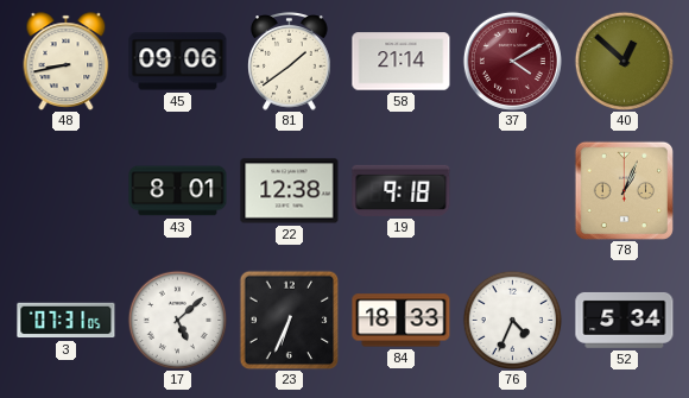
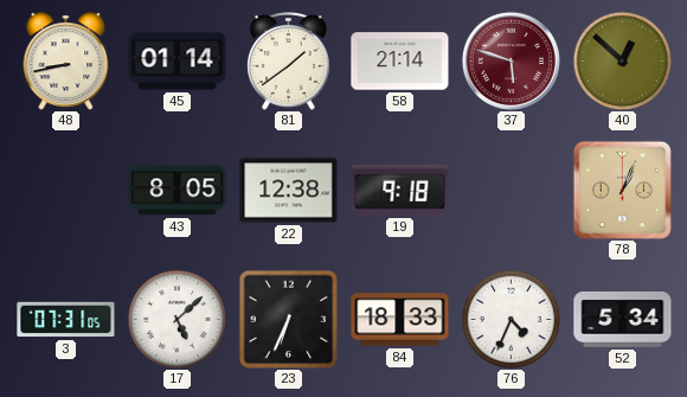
45: 09:06 -> 01:14
37: 4:10 -> 5:48
43: 8:01 -> 8:05
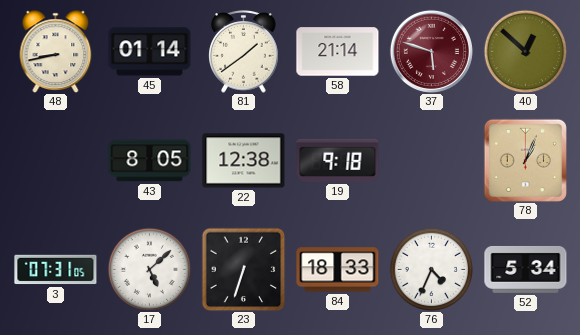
23: 6:34 -> 6:33
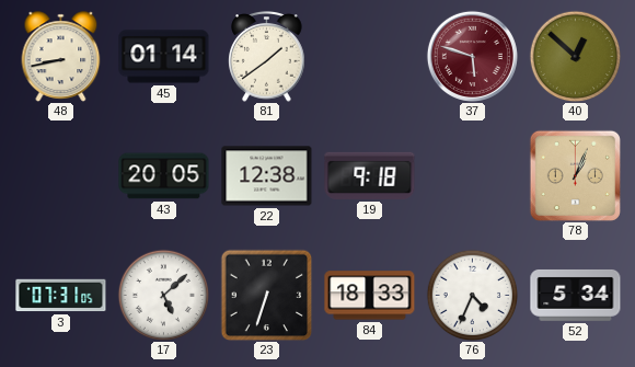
58: 21:14 -> none
43: 8:05 -> 20:05
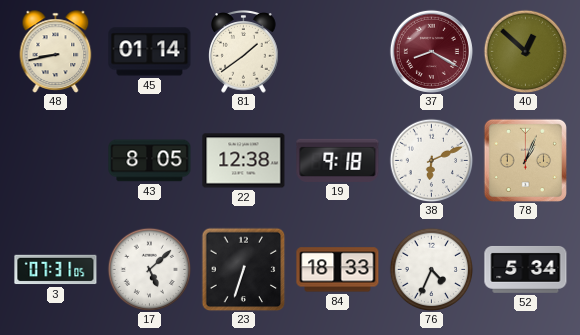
37: 5:48 -> 8:20
43: 20:05 -> 8:05
38: none -> 6:11
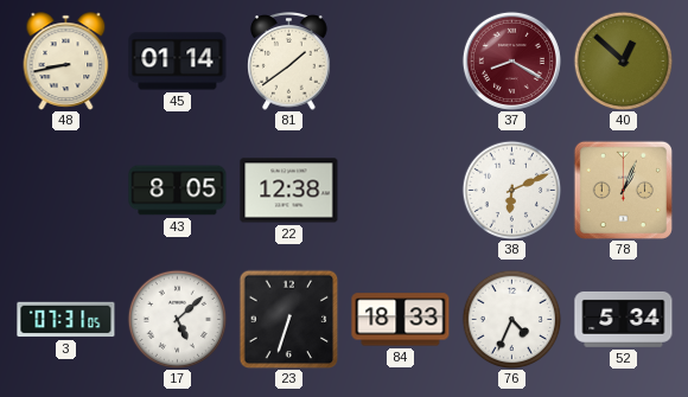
19: 9:18 -> none
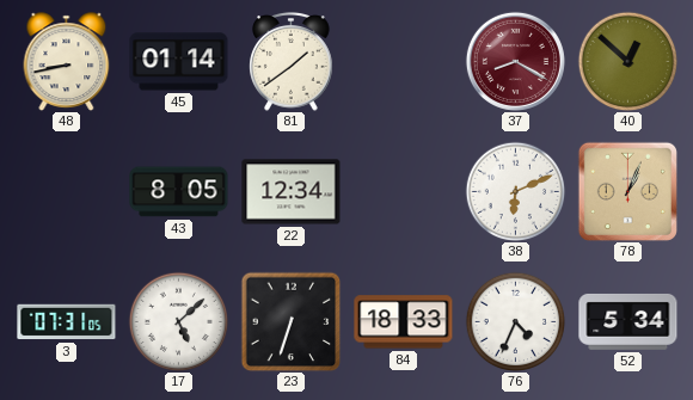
22: 12:38 -> 12:34
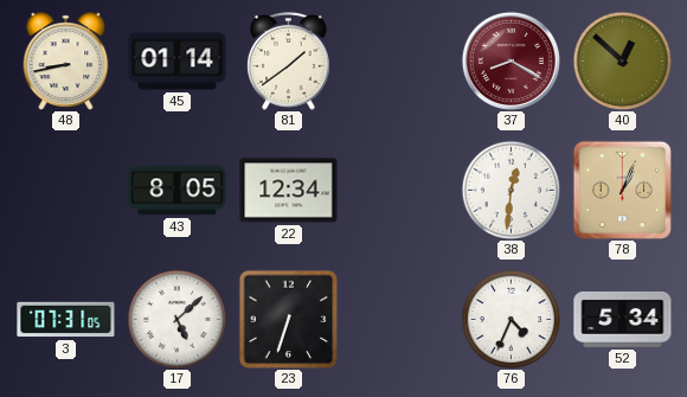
38: 6:11 -> 12:31
84: 18:33 -> none
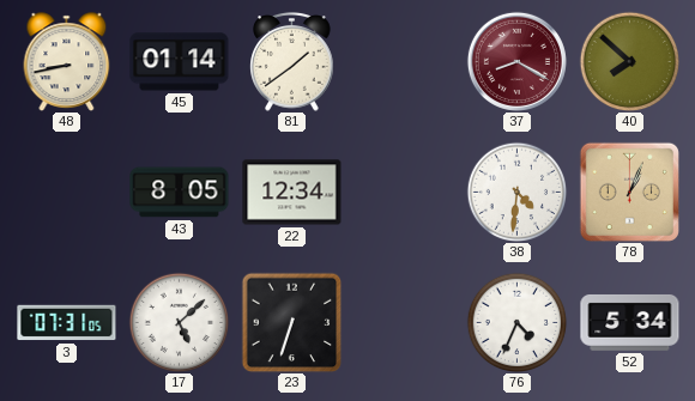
40: 12:52 -> 7:52
38: 12:31 -> 4:31
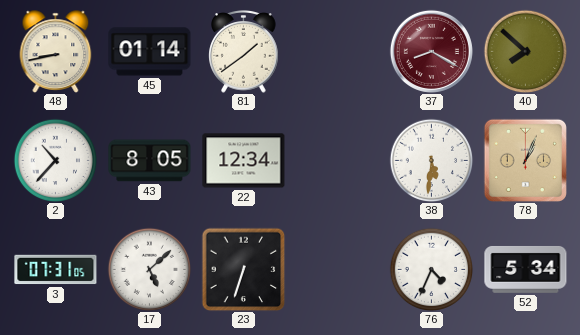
2: none -> 10:37
38: 4:31 -> 5:31
